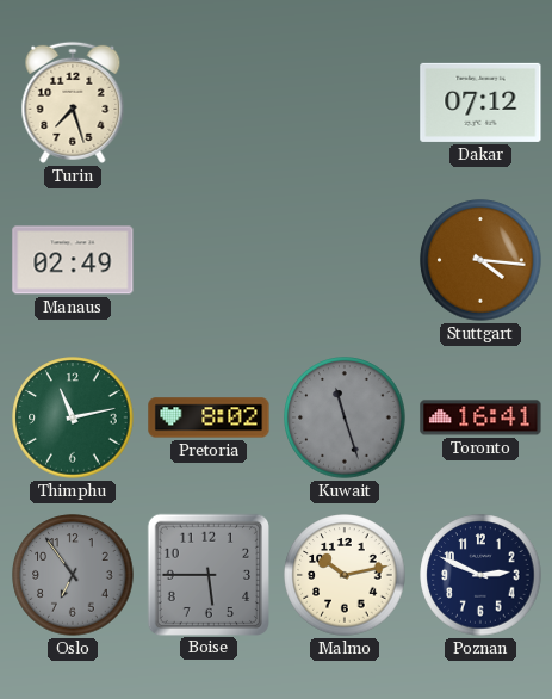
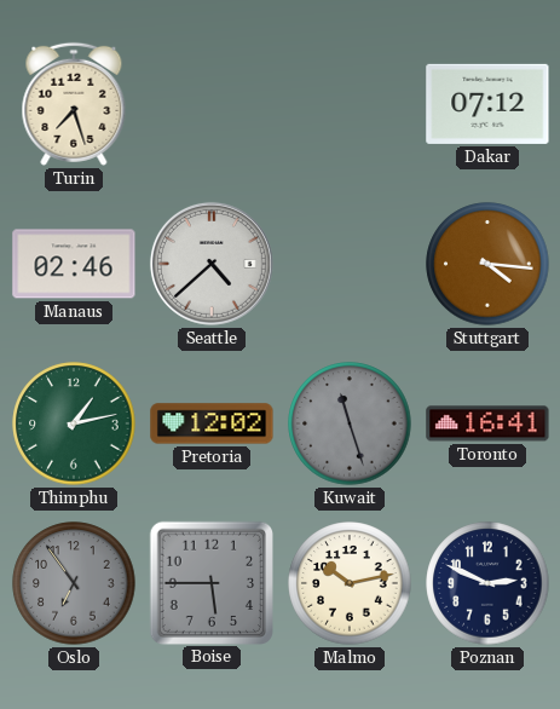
Manaus: 02:49 -> 02:46
Seattle: none -> 4:38
Thimphu: 11:13 -> 1:13
Pretoria: 8:02 -> 12:02
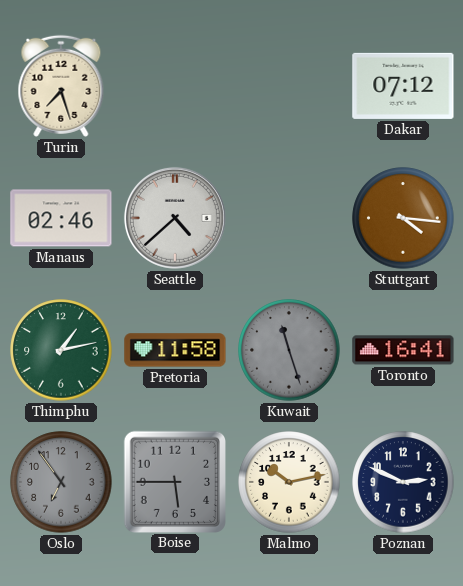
Pretoria: 12:02 -> 11:58
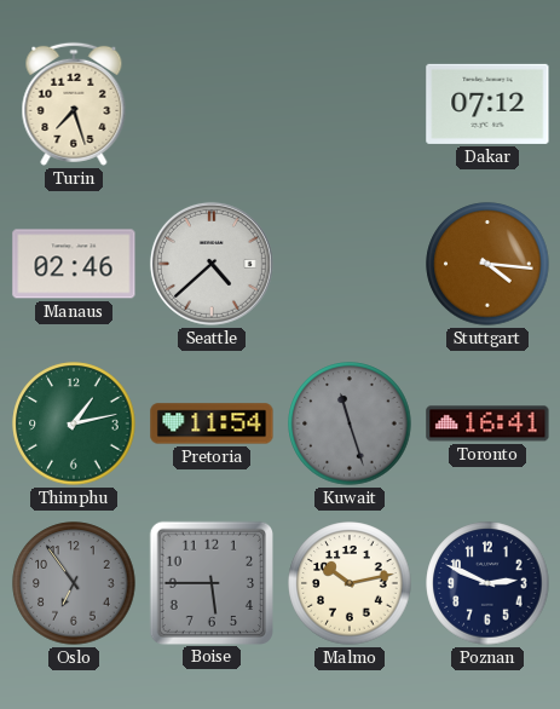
Pretoria: 11:58 -> 11:54
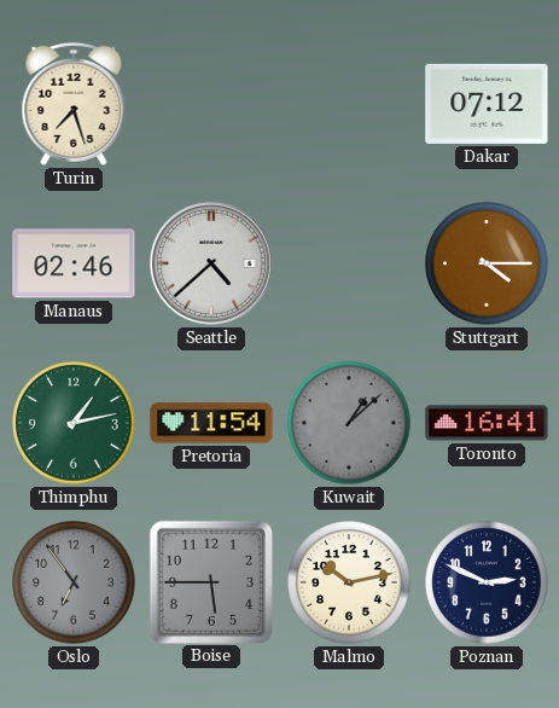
Stuttgart: 4:16 -> 4:15
Kuwait: 11:27 -> 1:08
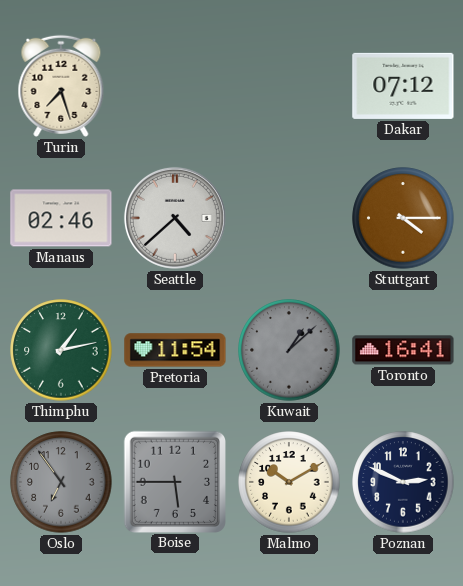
Malmo: 10:13 -> 10:10
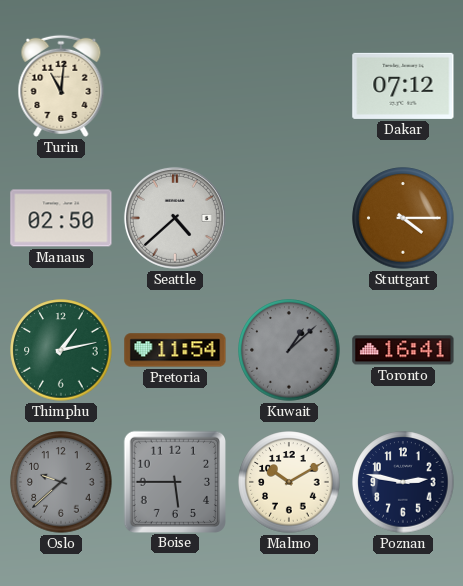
Turin: 7:27 -> 11:01
Manaus: 02:46 -> 02:50
Oslo: 6:54 -> 9:38
Poznan: 2:49 -> 2:47
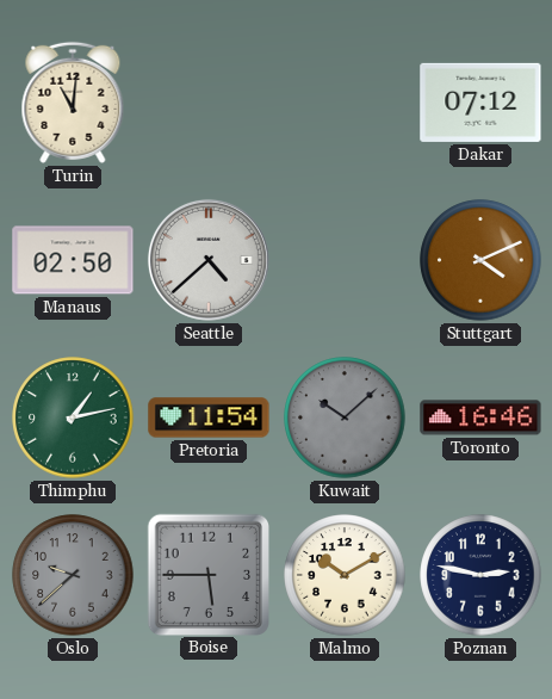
Stuttgart: 4:15 -> 4:11
Kuwait: 1:08 -> 10:08
Toronto: 16:41 -> 16:46
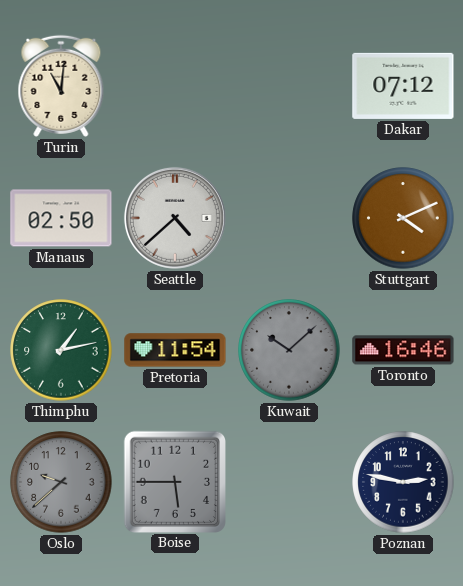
Malmo: 10:10 -> none
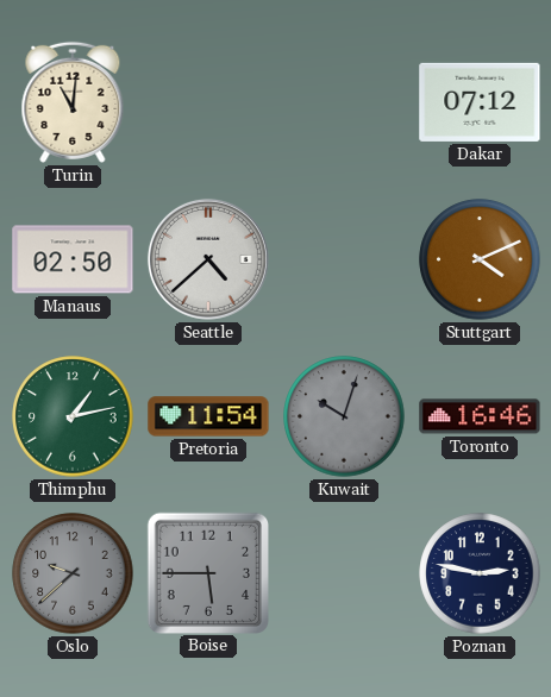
Kuwait: 10:08 -> 10:03
